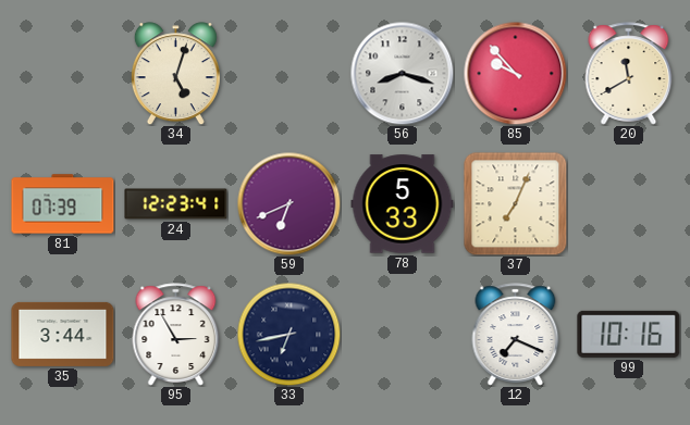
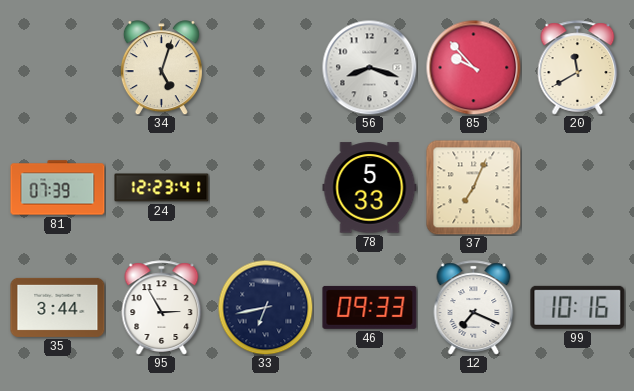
59: 6:41 -> none
46: none -> 09:33
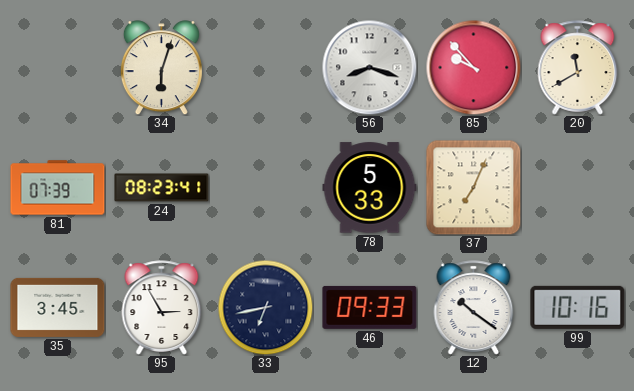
34: 5:03 -> 6:03
24: 12:23 -> 08:23
35: 3:44 -> 3:45
12: 7:19 -> 10:21
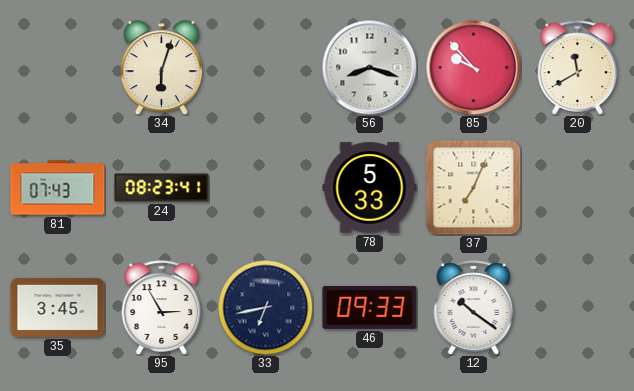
81: 07:39 -> 07:43
99: 10:16 -> none
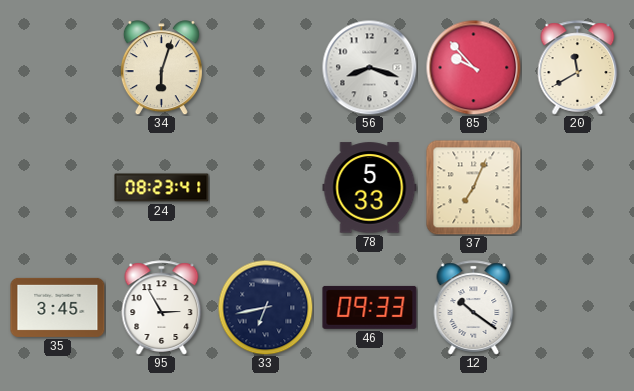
81: 07:43 -> none
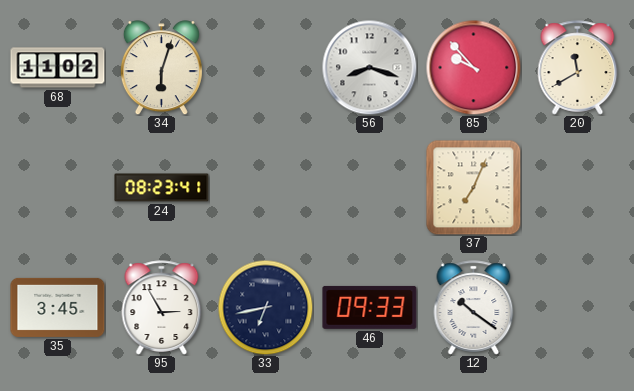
68: none -> 11:02
78: 5:33 -> none
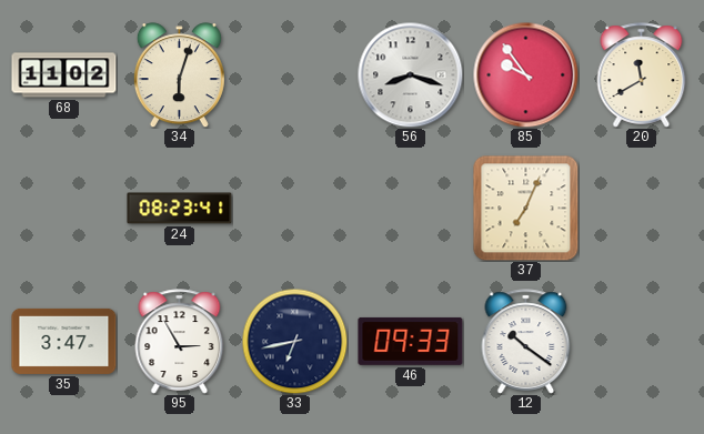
85: 9:53 -> 9:54
35: 3:45 -> 3:47
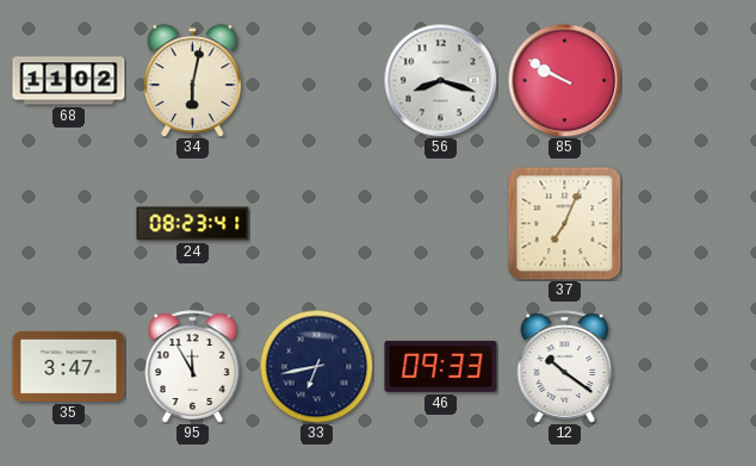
34: 6:03 -> 6:02
85: 9:54 -> 9:50
20: 11:40 -> none
95: 2:55 -> 11:55
